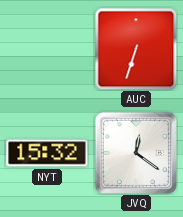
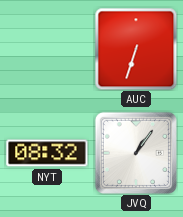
NYT: 15:32 -> 08:32
JVQ: 12:21 -> 1:06
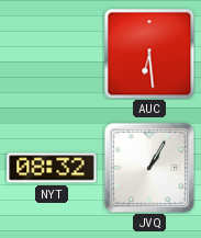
AUC: 6:33 -> 6:29
JVQ: 1:06 -> 1:05
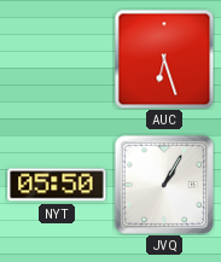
AUC: 6:29 -> 6:27
NYT: 08:32 -> 05:50
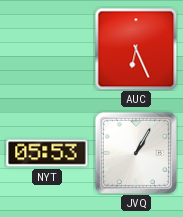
AUC: 6:27 -> 6:26
NYT: 05:50 -> 05:53
